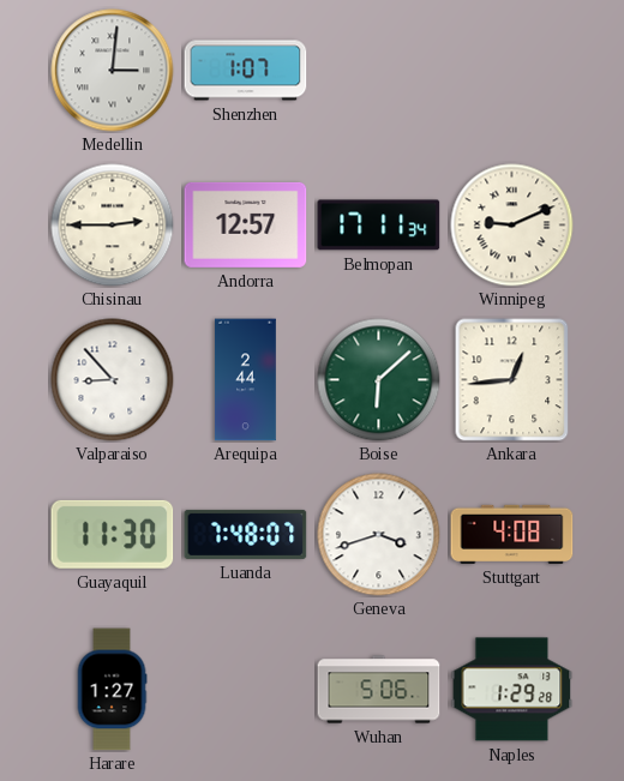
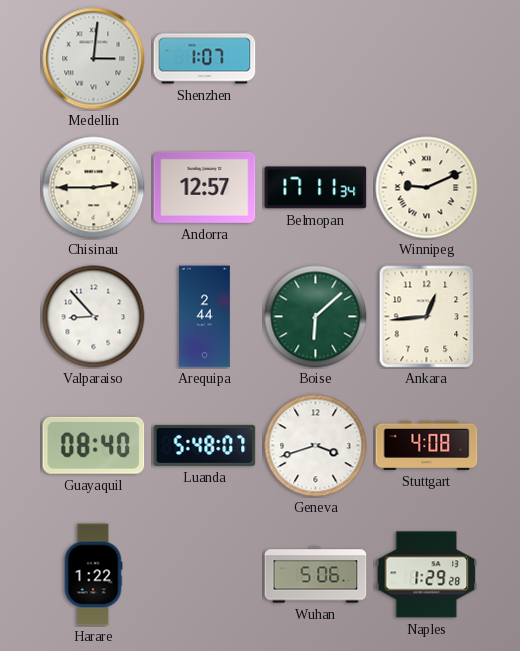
Guayaquil: 11:30 -> 08:40
Luanda: 7:48 -> 5:48
Harare: 1:27 -> 1:22
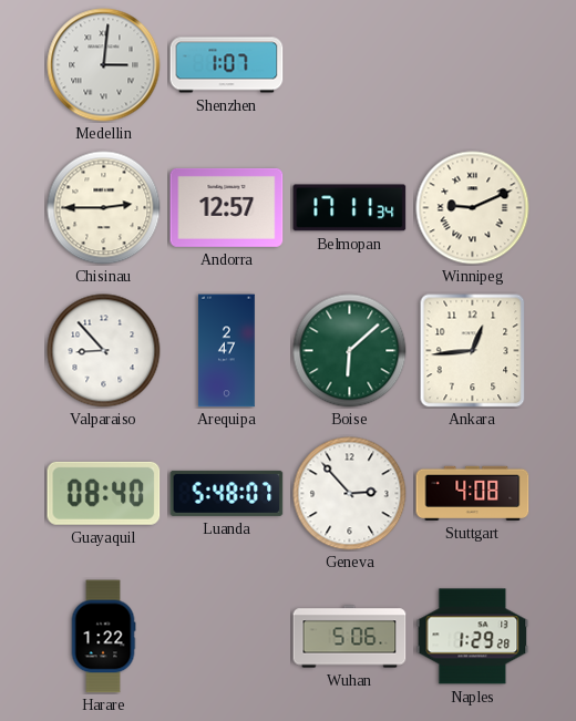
Arequipa: 2:44 -> 2:47
Geneva: 3:42 -> 2:53
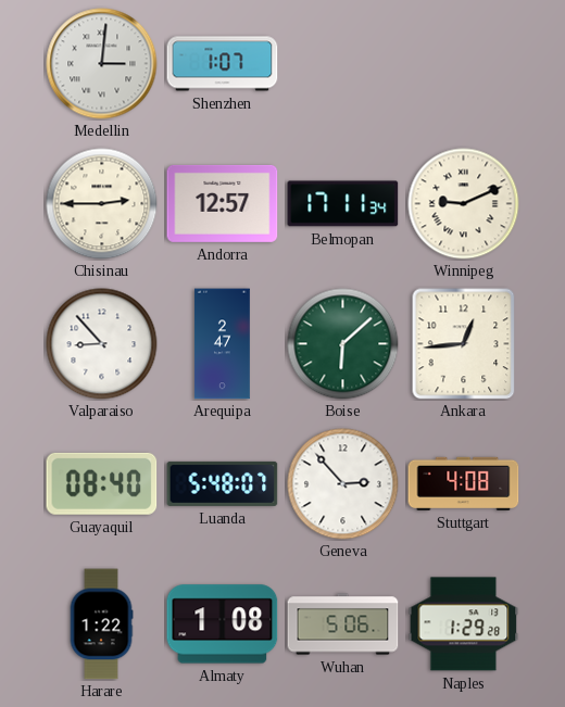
Almaty: none -> 1:08
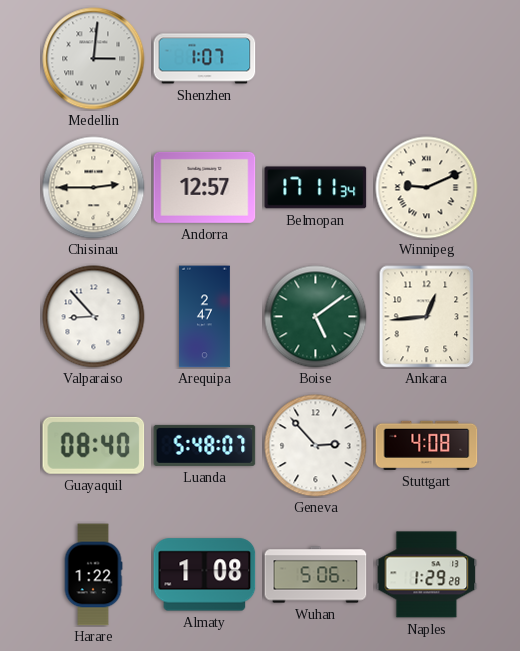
Boise: 6:08 -> 5:09
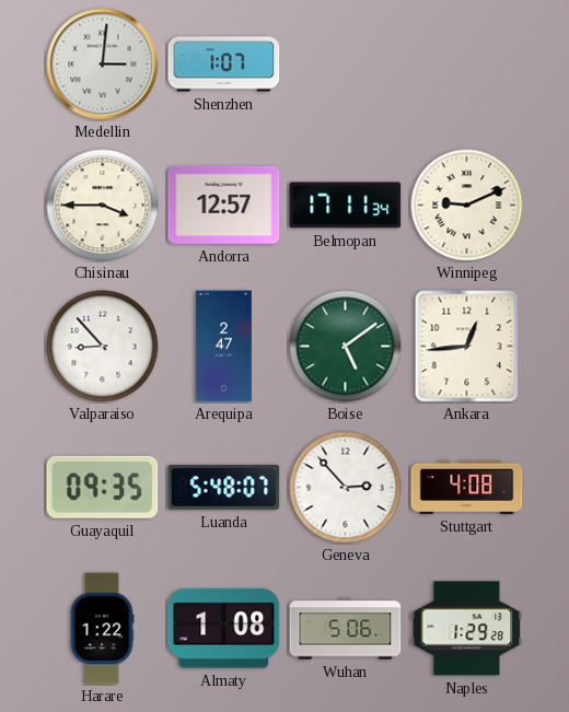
Chisinau: 2:45 -> 3:45
Guayaquil: 08:40 -> 09:35
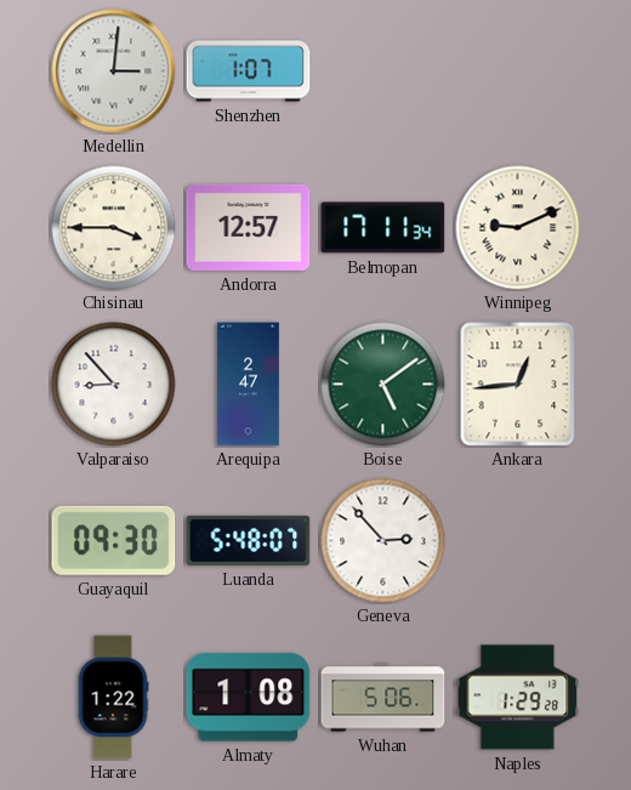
Guayaquil: 09:35 -> 09:30
Stuttgart: 4:08 -> none
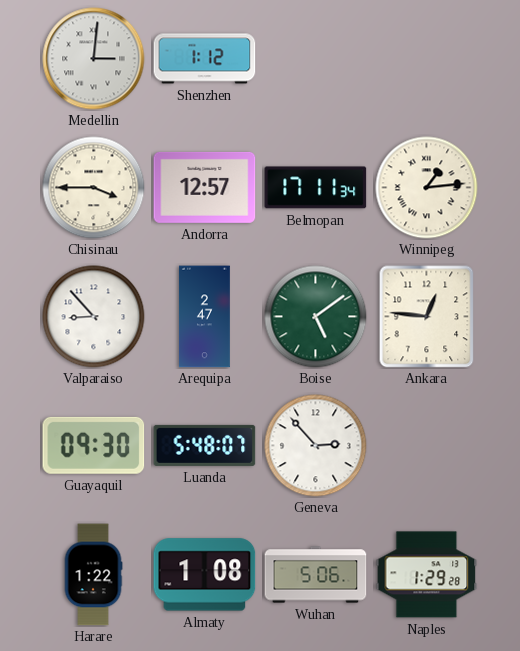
Shenzhen: 1:07 -> 1:12
Winnipeg: 9:11 -> 1:14
Ankara: 12:44 -> 12:46
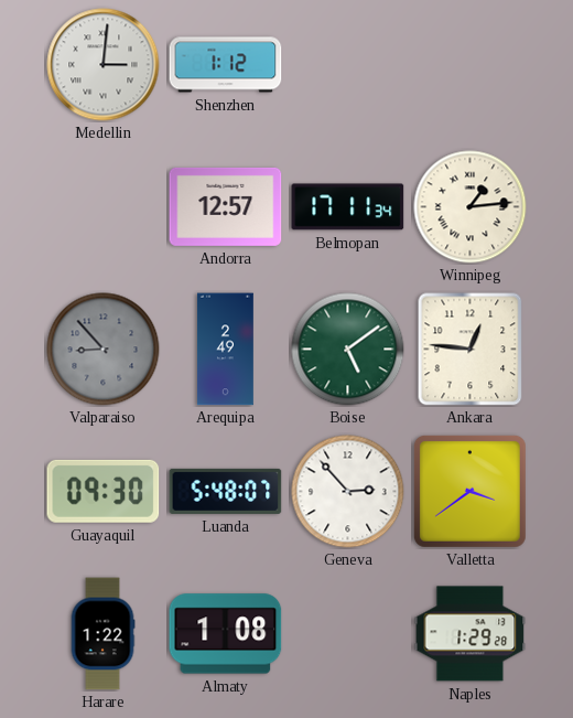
Chisinau: 3:45 -> none
Valparaiso dial: white -> grey
Arequipa: 2:47 -> 2:49
Valletta: none -> 3:39
Wuhan: 5:06 -> none
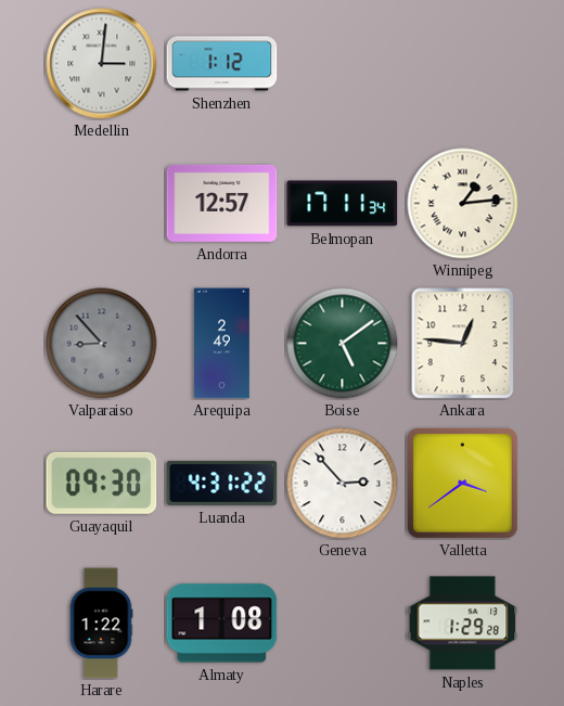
Luanda: 5:48 -> 4:31
